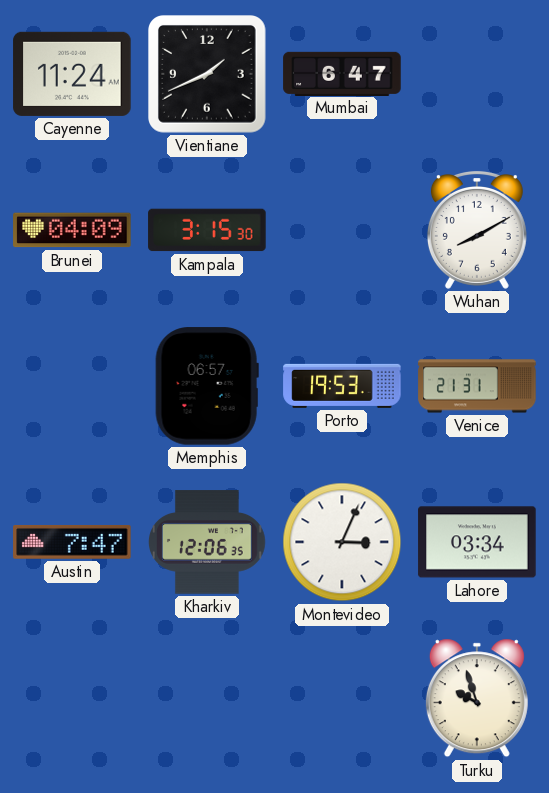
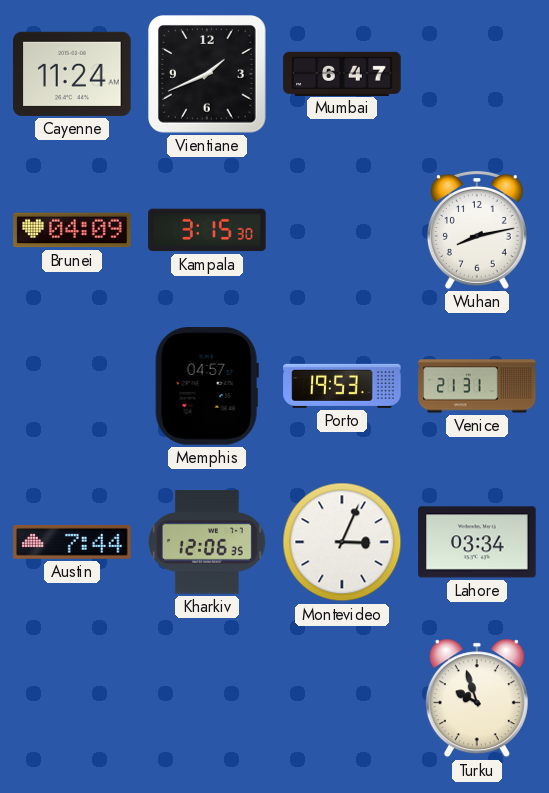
Wuhan: 8:10 -> 8:13
Memphis: 06:57 -> 04:57
Austin: 7:47 -> 7:44
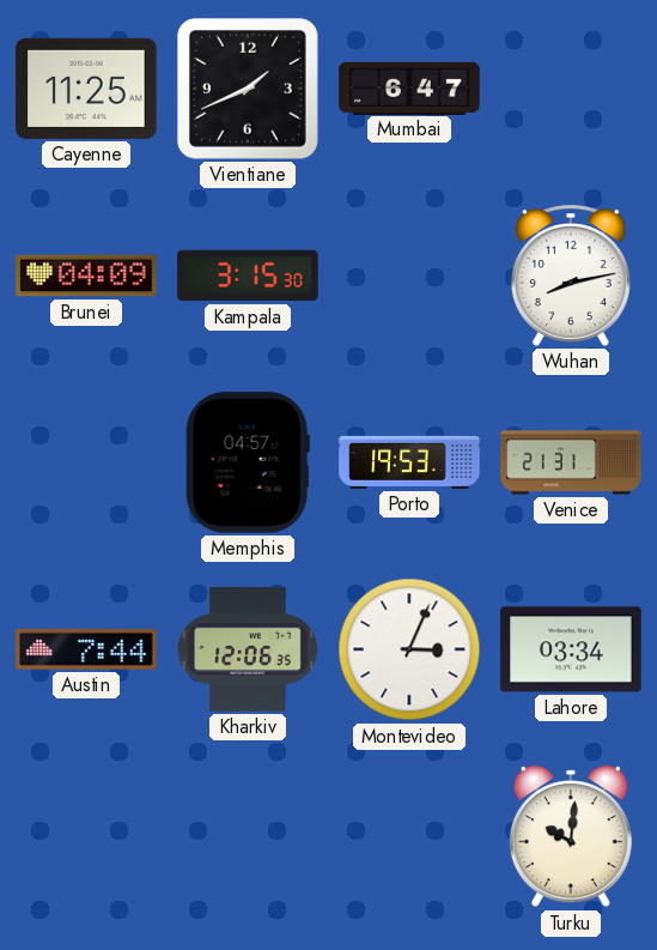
Cayenne: 11:24 -> 11:25
Turku: 9:57 -> 10:01
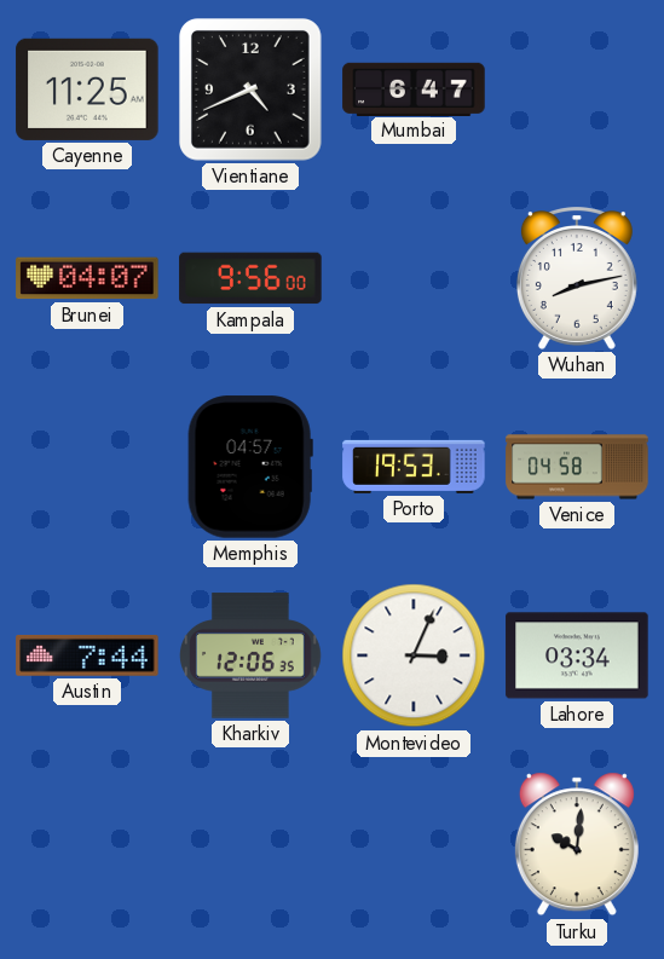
Vientiane: 1:41 -> 4:41
Brunei: 04:09 -> 04:07
Kampala: 3:15 -> 9:56
Venice: 21:31 -> 04:58
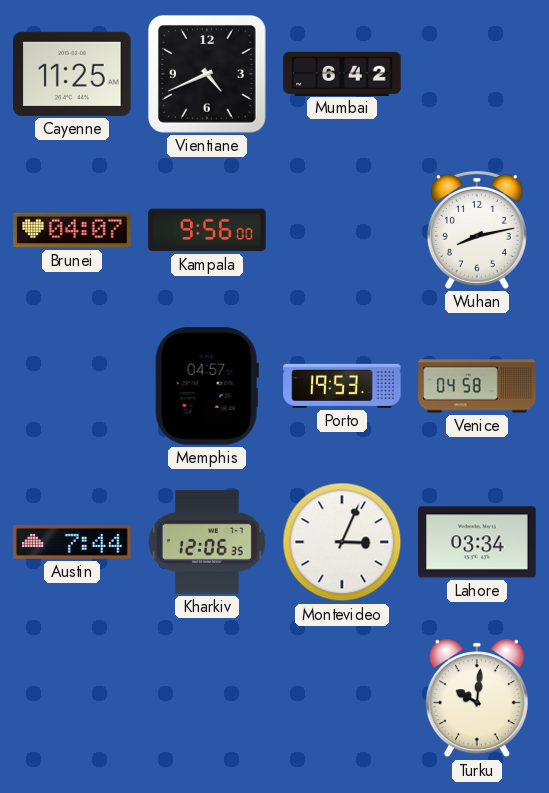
Mumbai: 6:47 -> 6:42
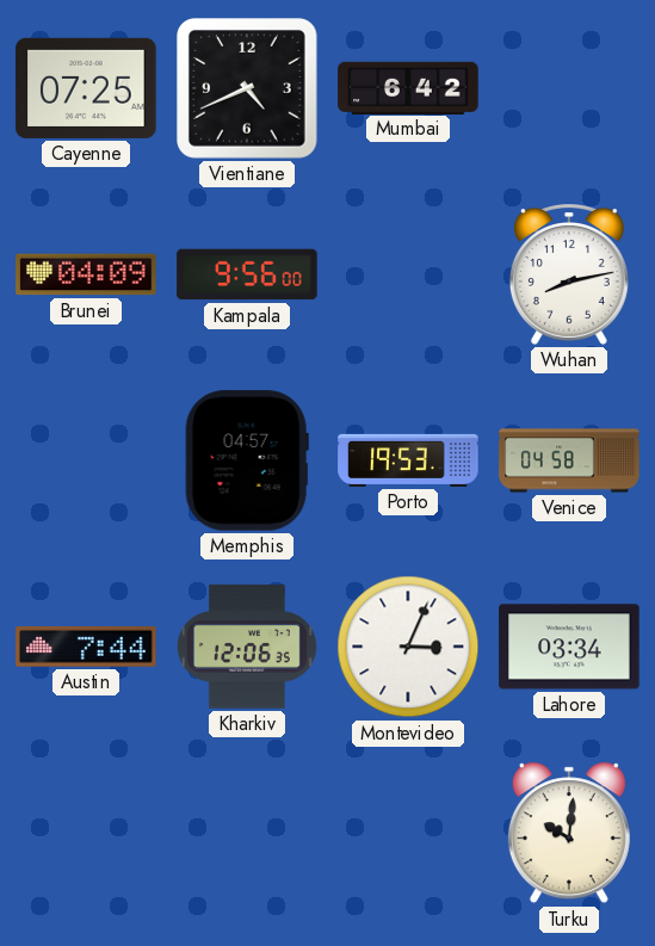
Cayenne: 11:25 -> 07:25
Brunei: 04:07 -> 04:09
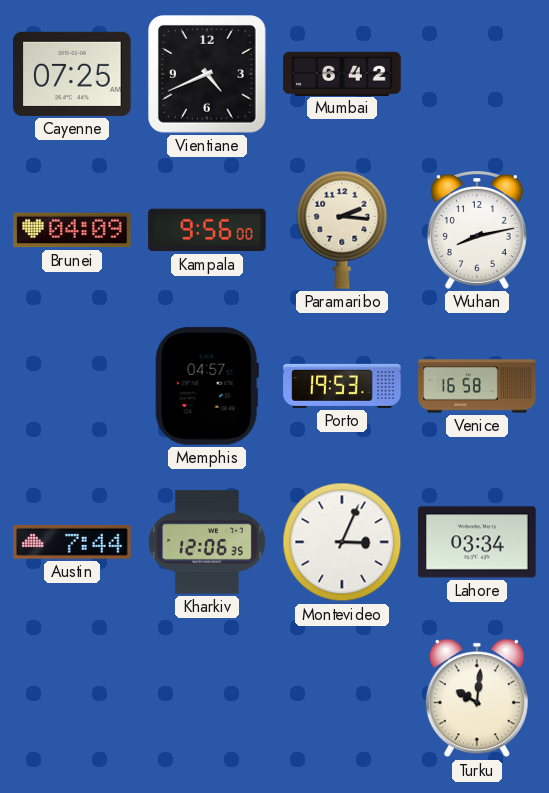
Paramaribo: none -> 2:16
Venice: 04:58 -> 16:58
